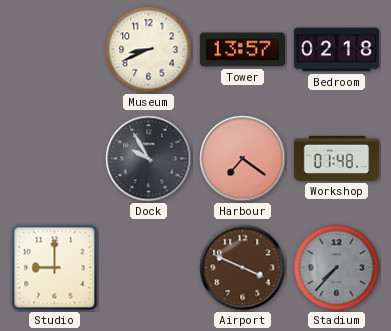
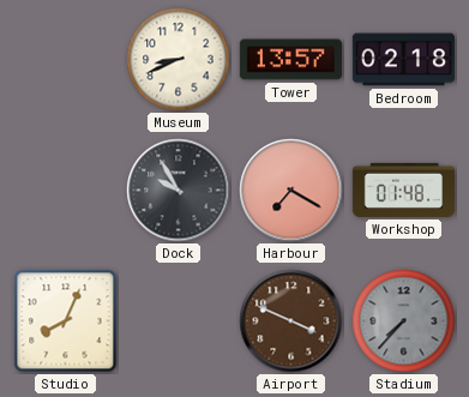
Harbour: 7:21 -> 7:20
Studio: 9:00 -> 8:04
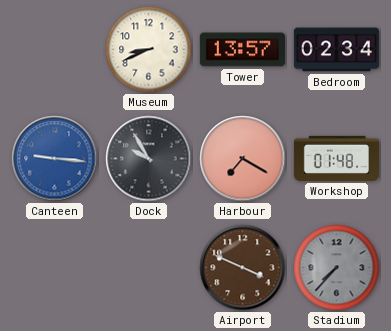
Bedroom: 02:18 -> 02:34
Canteen: none -> 9:16
Studio: 8:04 -> none
